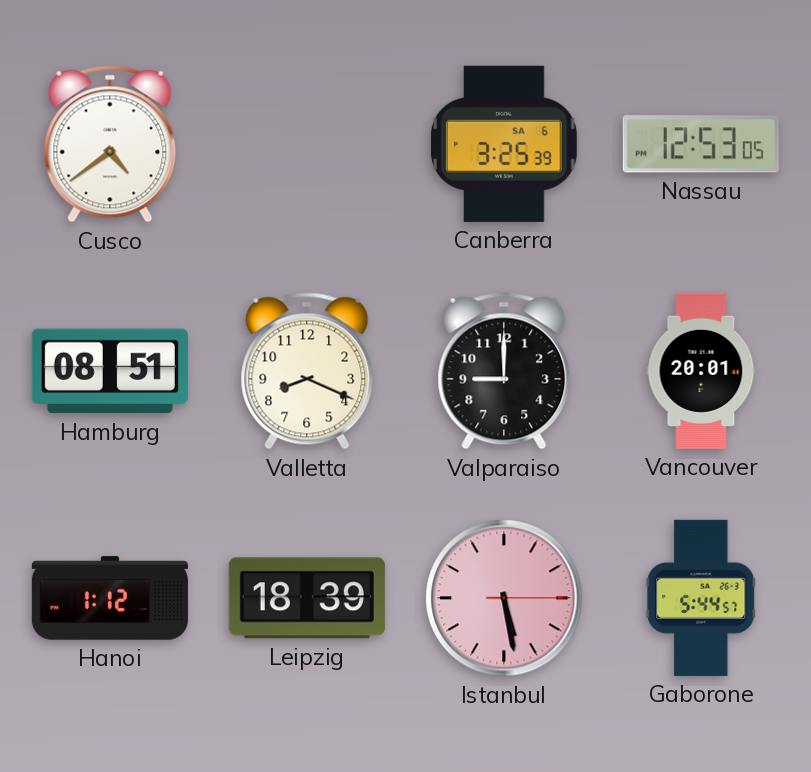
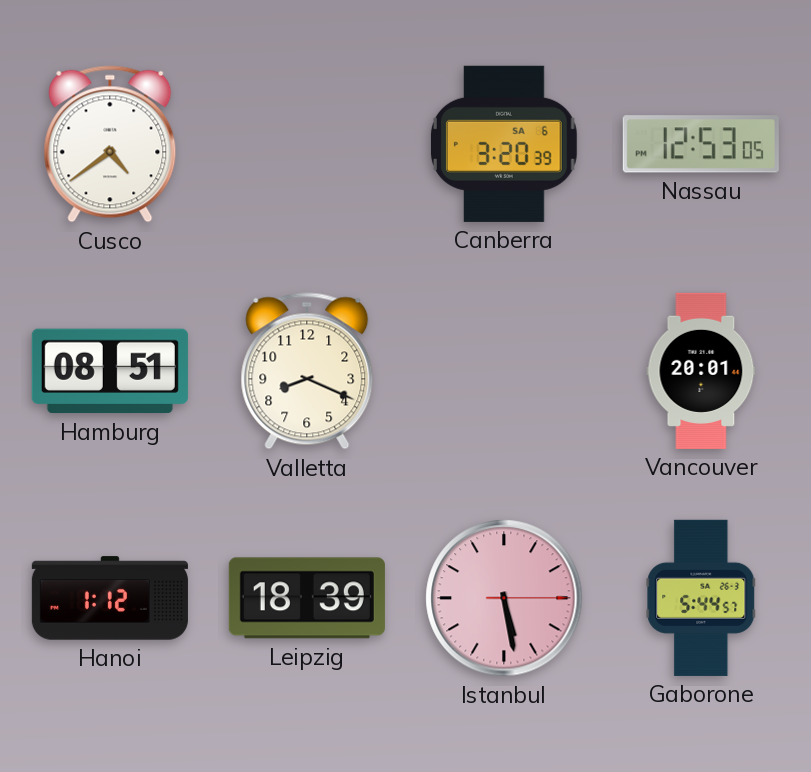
Canberra: 3:25 -> 3:20
Valparaiso: 9:00 -> none
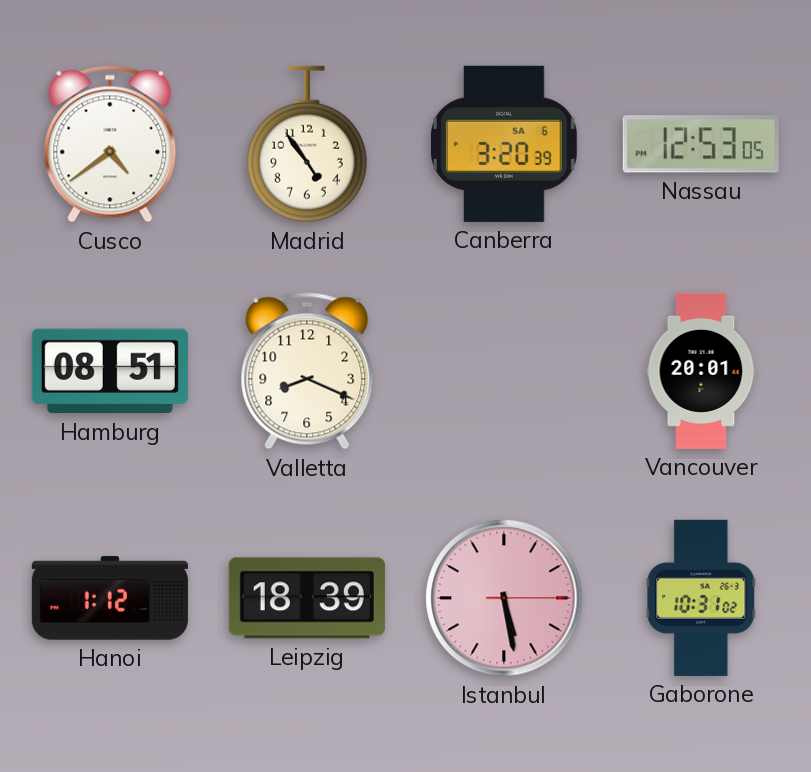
Madrid: none -> 4:54
Gaborone: 5:44 -> 10:31
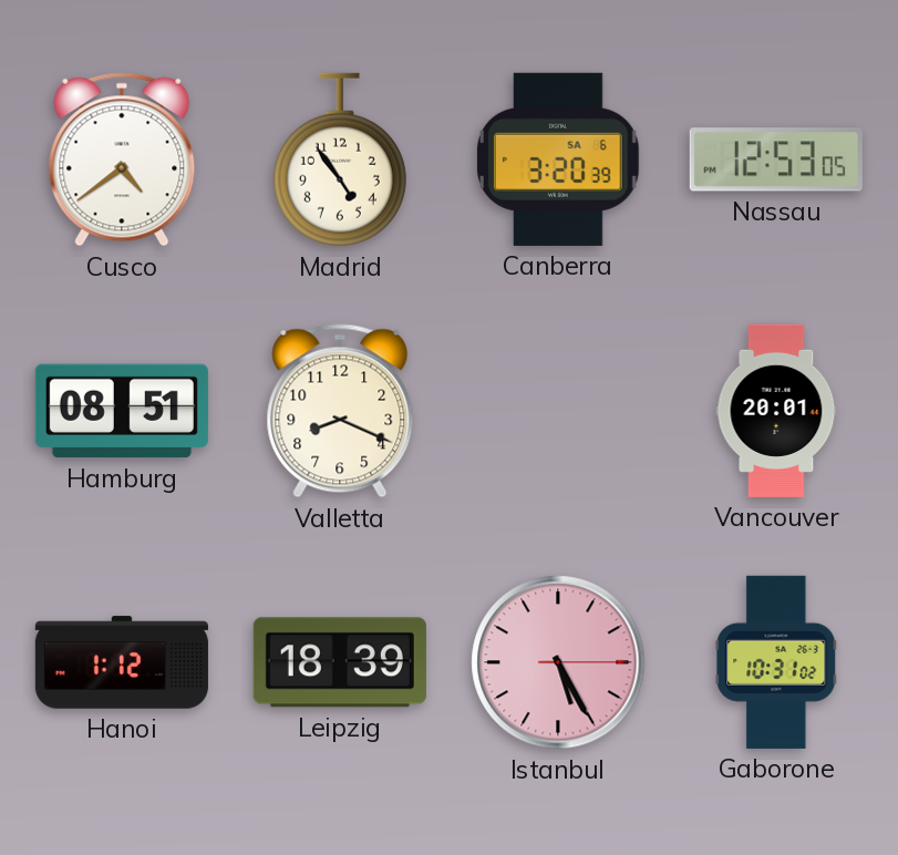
Istanbul: 5:28 -> 5:25
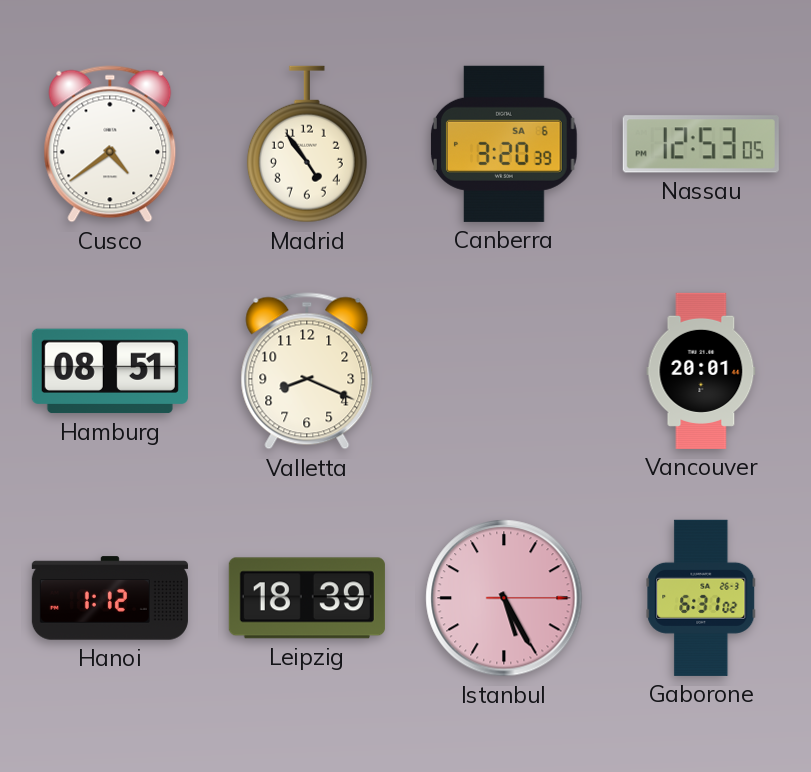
Gaborone: 10:31 -> 6:31
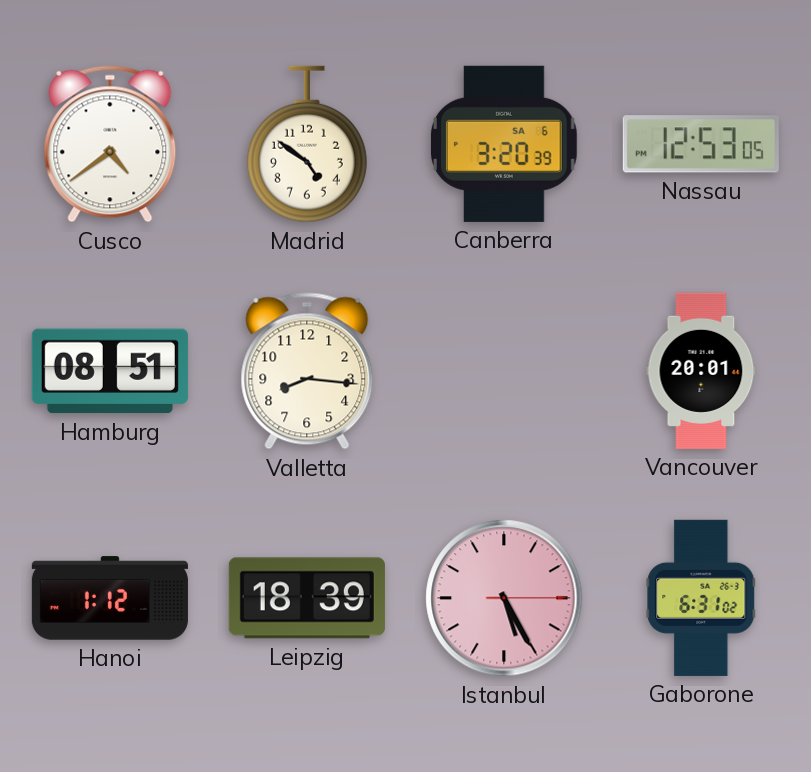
Madrid: 4:54 -> 4:51
Valletta: 8:19 -> 8:16
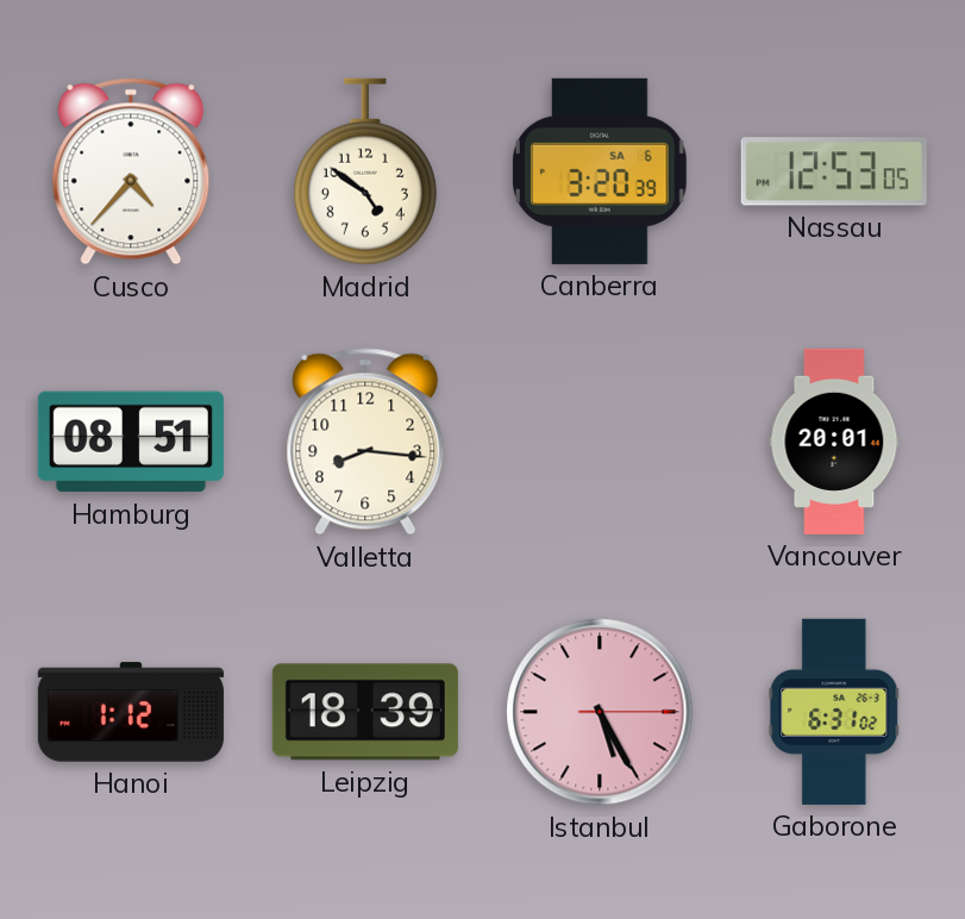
Cusco: 4:39 -> 4:37
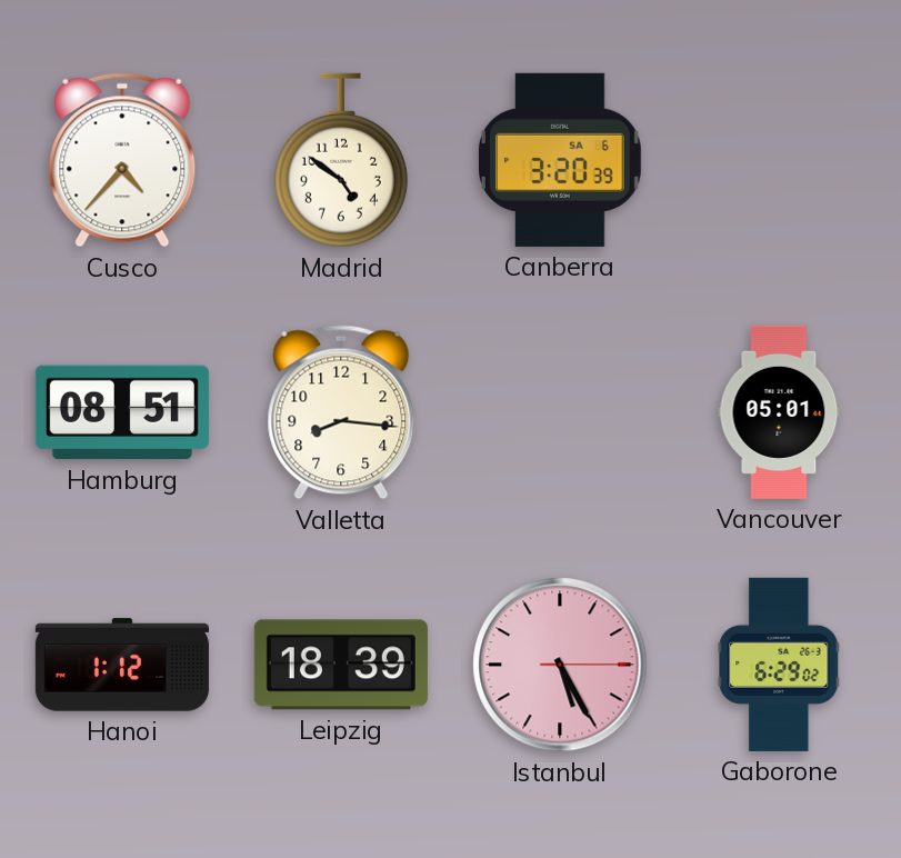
Nassau: 12:53 -> none
Vancouver: 20:01 -> 05:01
Gaborone: 6:31 -> 6:29
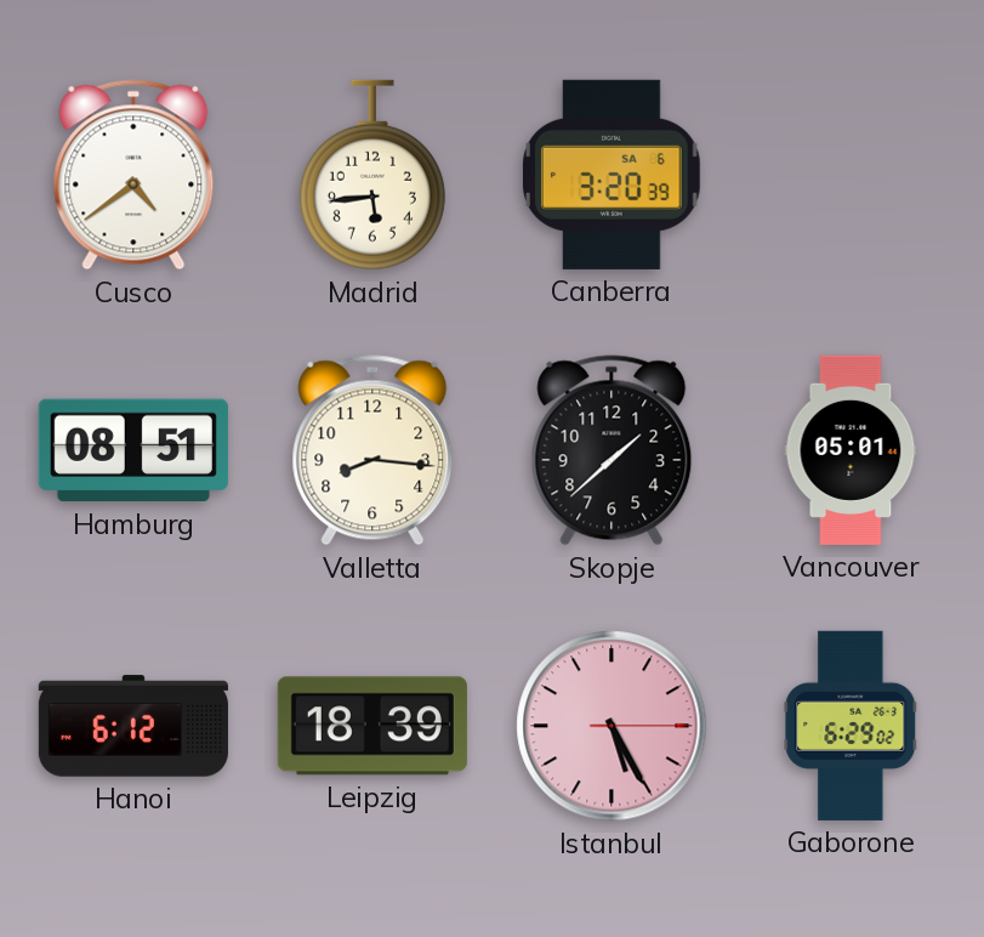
Cusco: 4:37 -> 4:39
Madrid: 4:51 -> 5:44
Skopje: none -> 1:38
Hanoi: 1:12 -> 6:12
